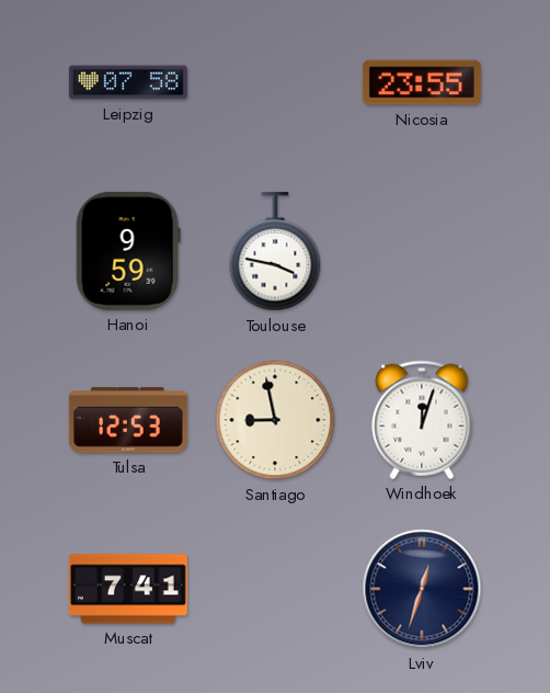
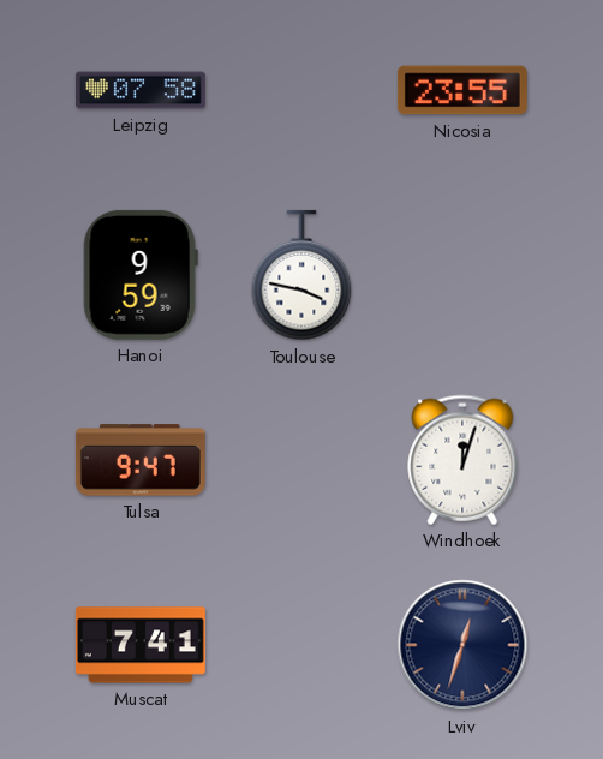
Tulsa: 12:53 -> 9:47
Santiago: 8:58 -> none
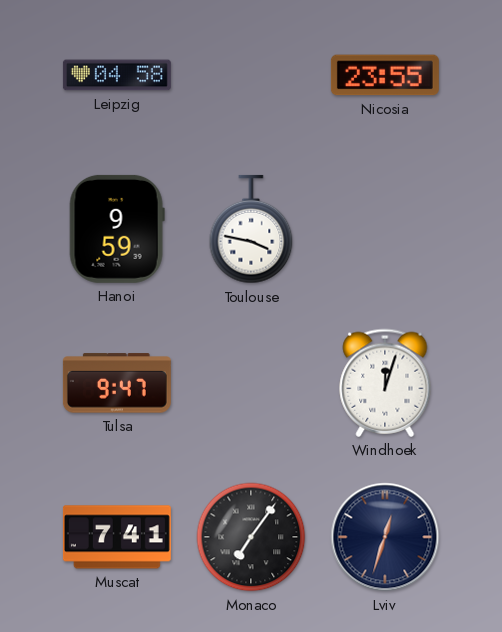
Leipzig: 07:58 -> 04:58
Monaco: none -> 7:06
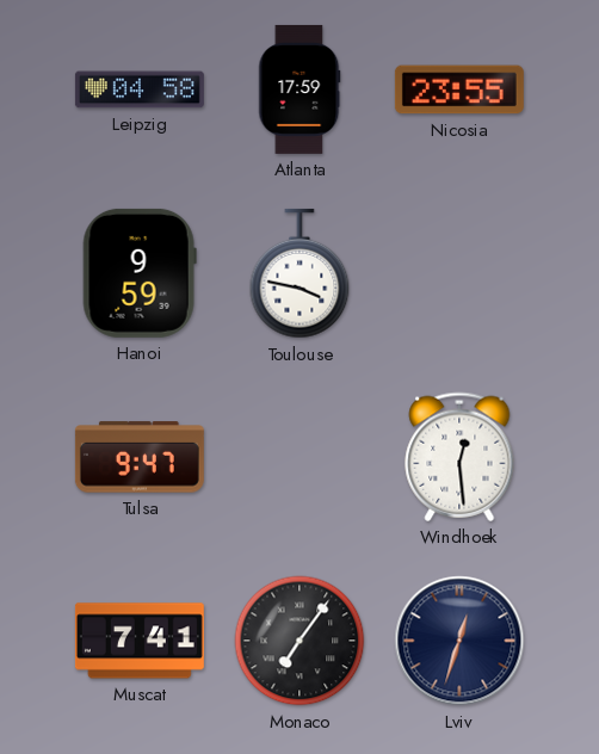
Atlanta: none -> 17:59
Windhoek: 12:03 -> 12:29
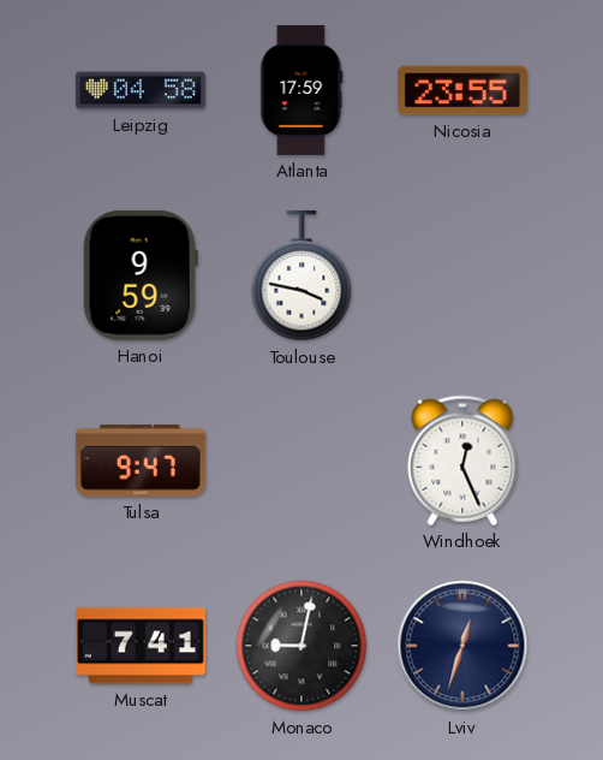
Windhoek: 12:29 -> 12:26
Monaco: 7:06 -> 9:02
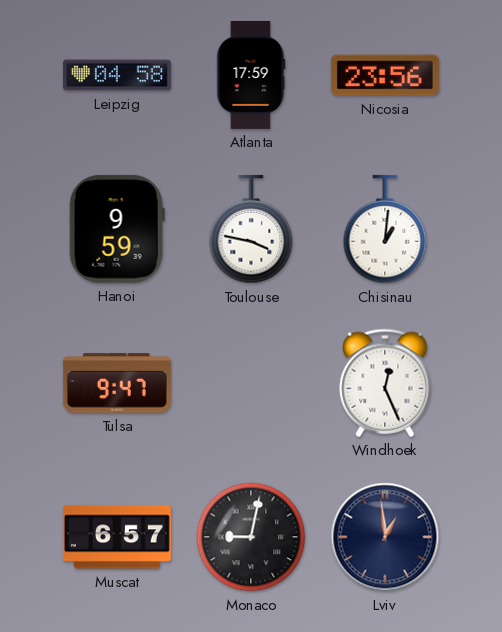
Nicosia: 23:55 -> 23:56
Chisinau: none -> 1:01
Muscat: 7:41 -> 6:57
Lviv: 12:33 -> 12:59
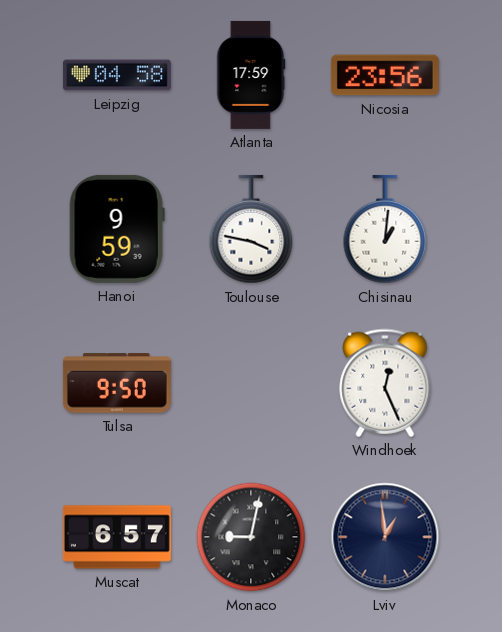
Tulsa: 9:47 -> 9:50
